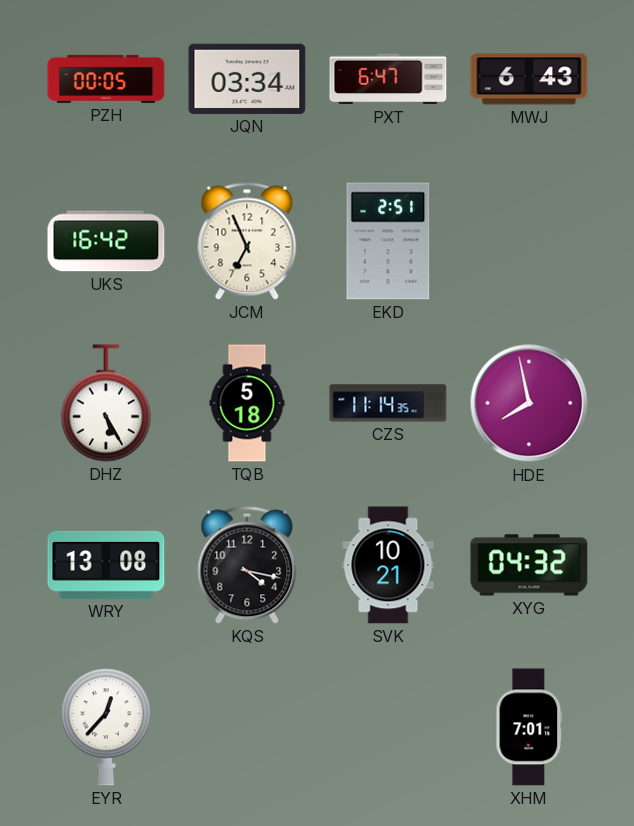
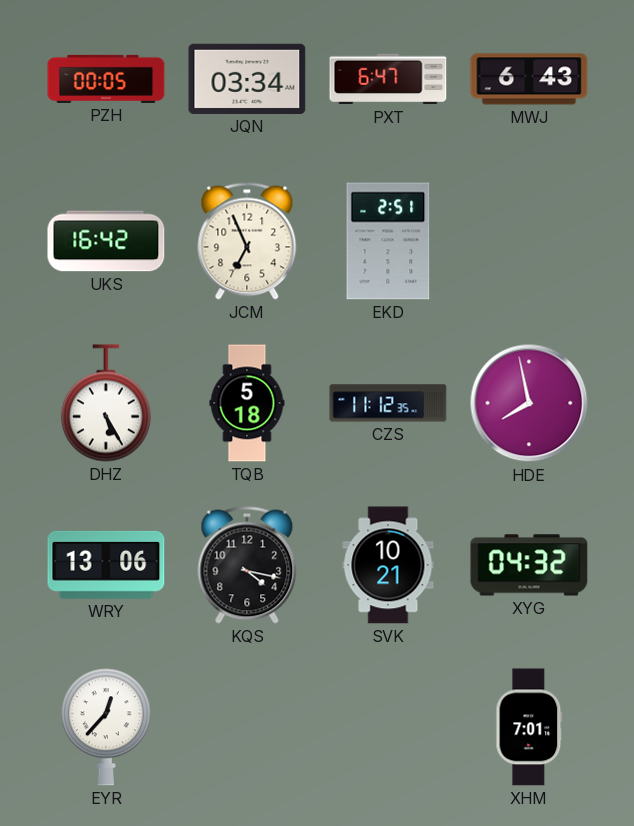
CZS: 11:14 -> 11:12
WRY: 13:08 -> 13:06
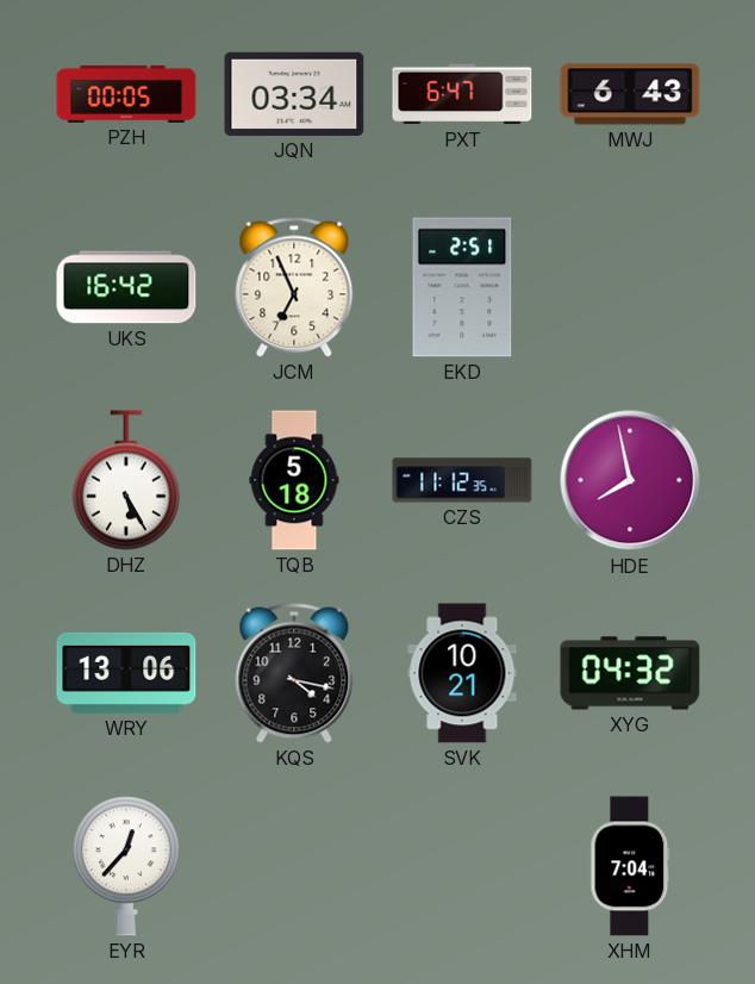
XHM: 7:01 -> 7:04
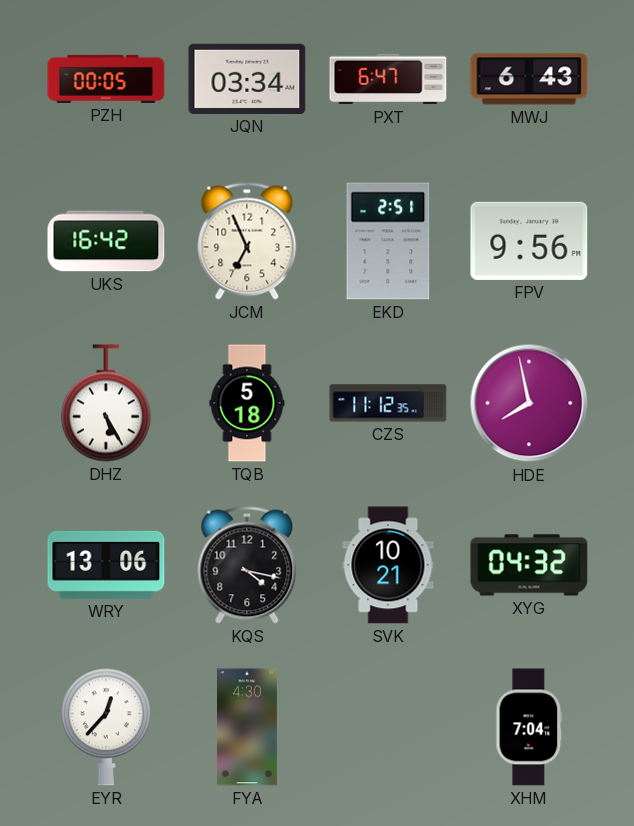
FPV: none -> 9:56
FYA: none -> 4:30
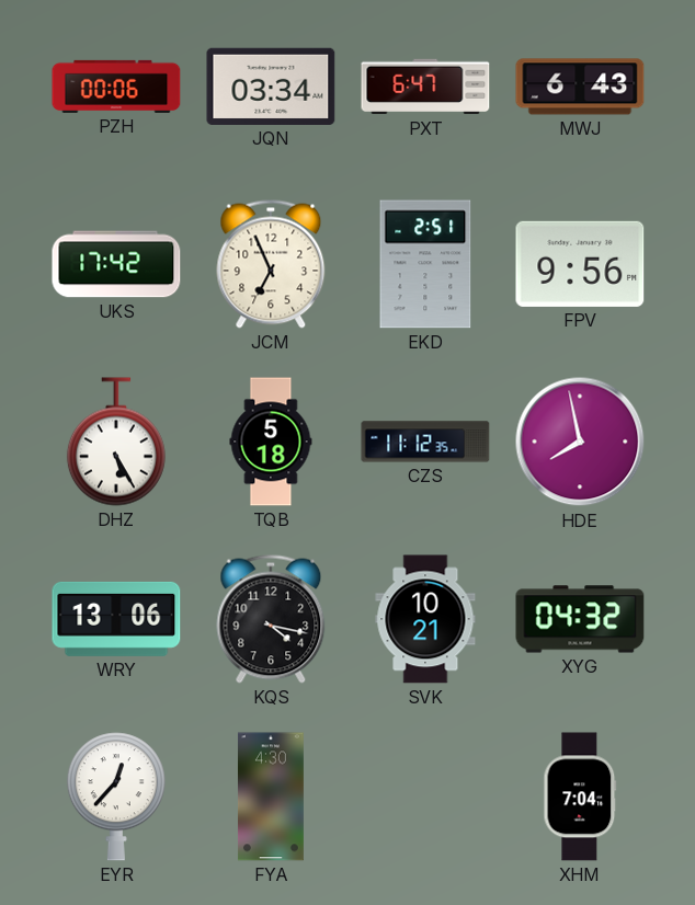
PZH: 00:05 -> 00:06
UKS: 16:42 -> 17:42
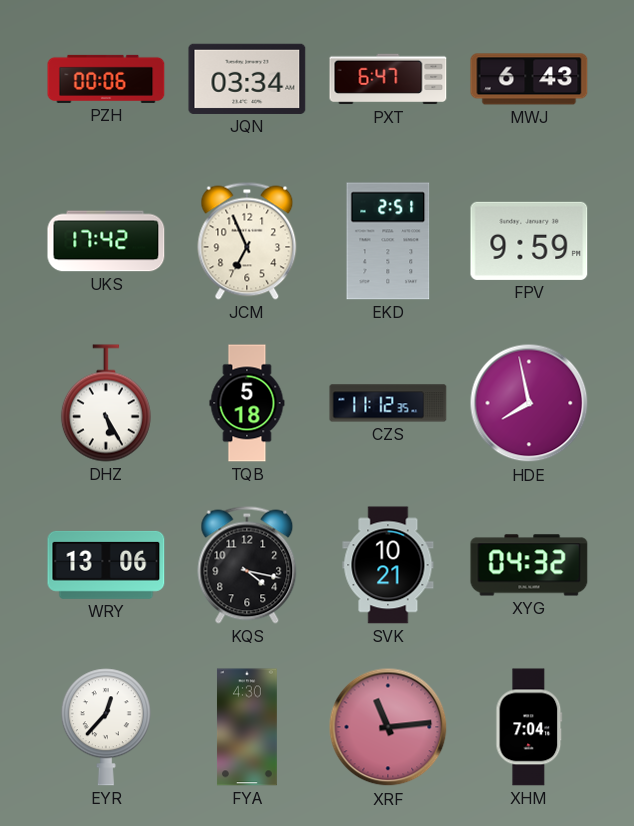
FPV: 9:56 -> 9:59
XRF: none -> 11:14
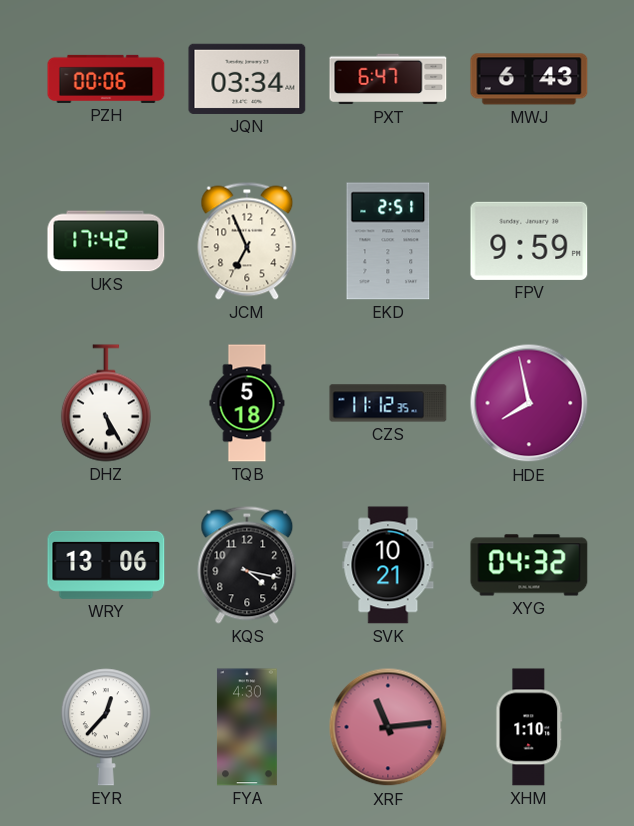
XHM: 7:04 -> 1:10
